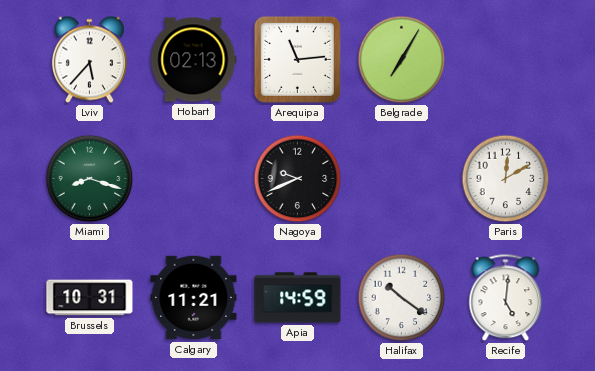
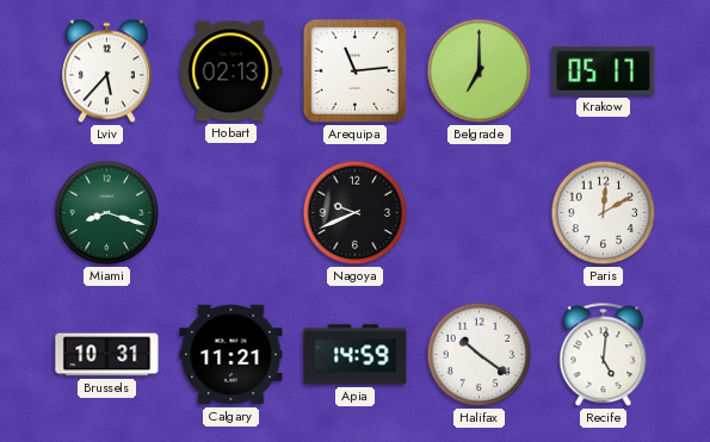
Belgrade: 7:05 -> 7:00
Krakow: none -> 05:17
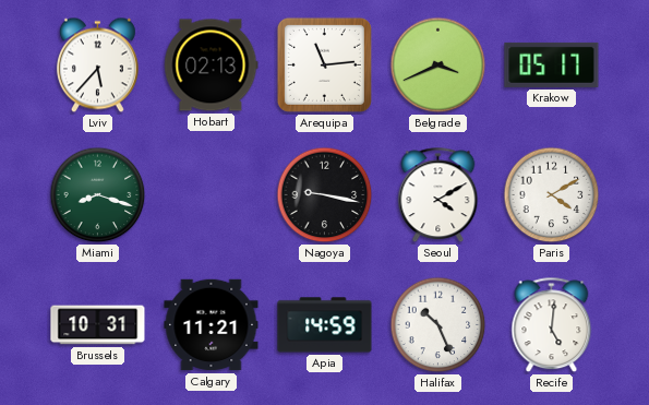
Belgrade: 7:00 -> 3:41
Nagoya: 9:41 -> 9:17
Seoul: none -> 4:10
Paris: 12:10 -> 4:10
Halifax: 10:21 -> 10:26
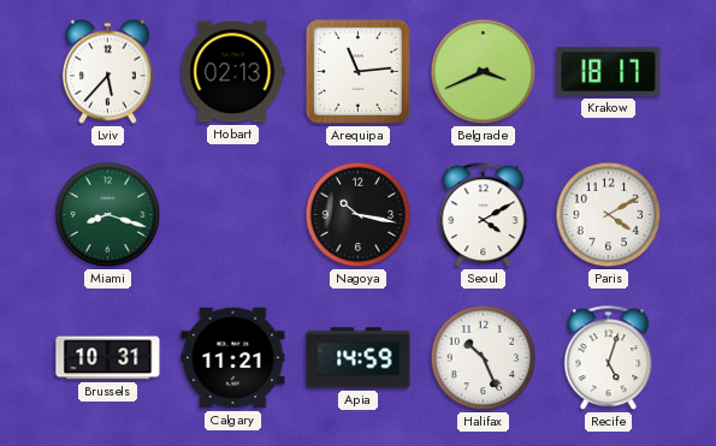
Krakow: 05:17 -> 18:17
Nagoya: 9:17 -> 10:17
Recife: 5:01 -> 5:03
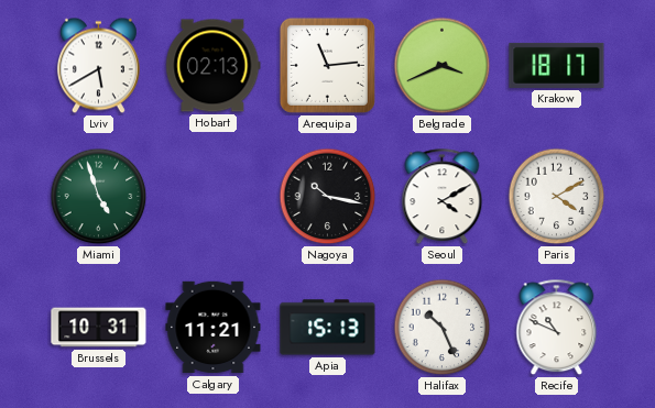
Lviv: 5:37 -> 5:40
Miami: 8:18 -> 4:57
Apia: 14:59 -> 15:13
Recife: 5:03 -> 10:49
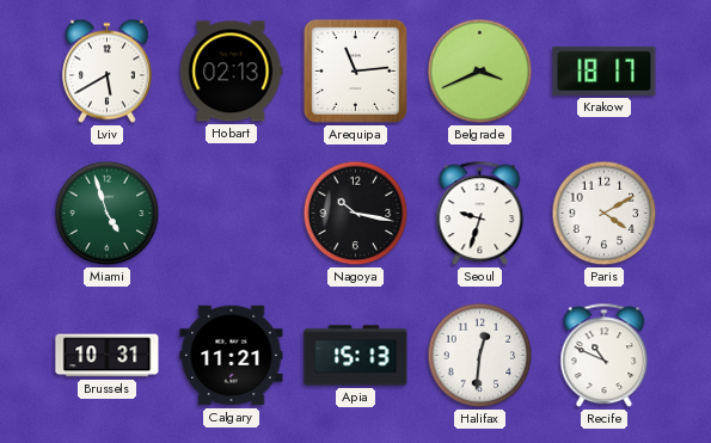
Seoul: 4:10 -> 9:33
Halifax: 10:26 -> 12:31
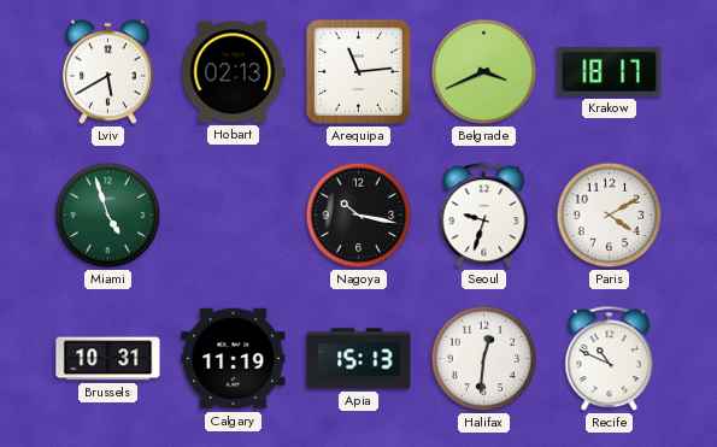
Calgary: 11:21 -> 11:19
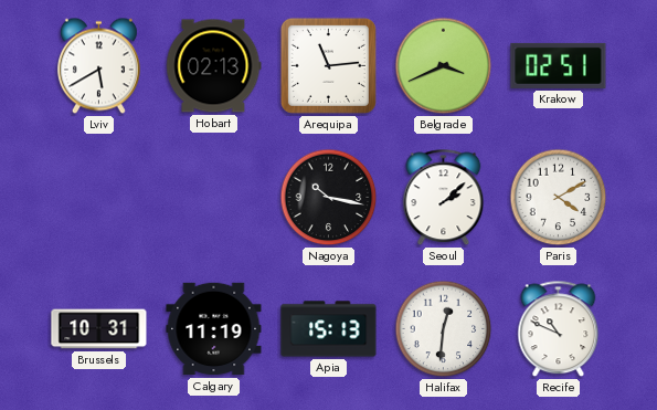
Krakow: 18:17 -> 02:51
Miami: 4:57 -> none
Seoul: 9:33 -> 2:08
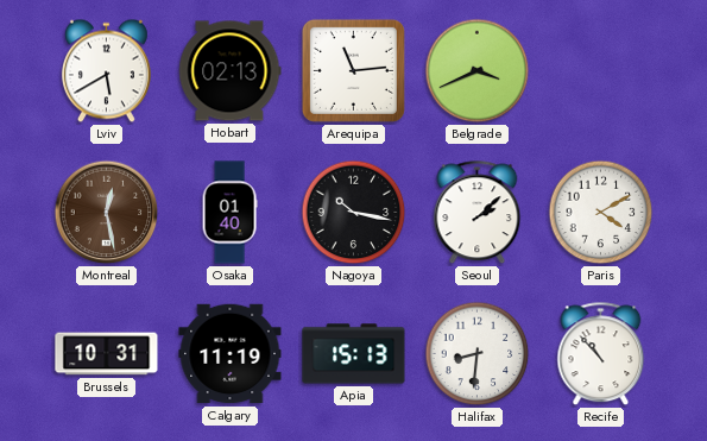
Krakow: 02:51 -> none
Montreal: none -> 12:28
Osaka: none -> 01:40
Halifax: 12:31 -> 8:31
Recife: 10:49 -> 10:53
